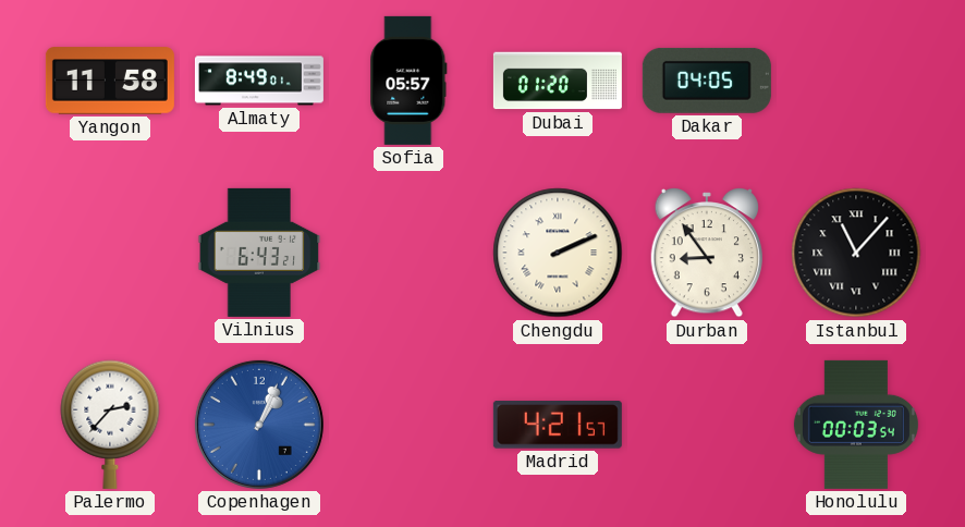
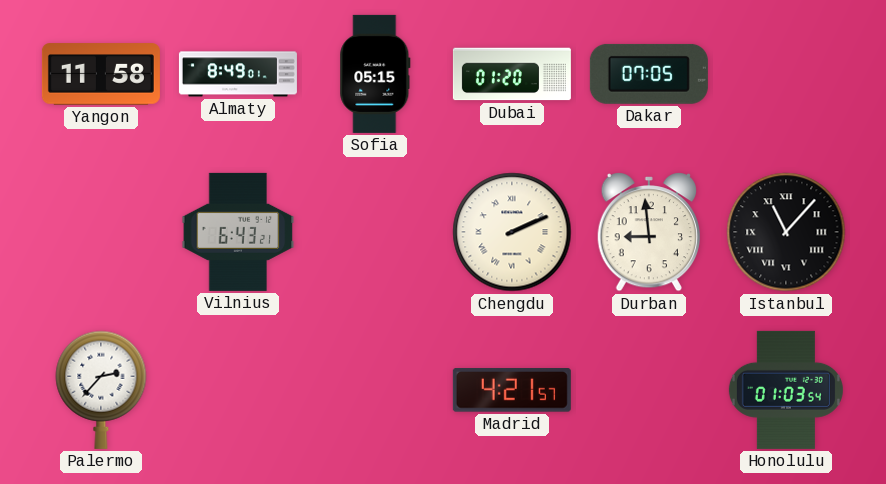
Sofia: 05:57 -> 05:15
Dakar: 04:05 -> 07:05
Durban: 8:54 -> 8:59
Copenhagen: 1:04 -> none
Honolulu: 00:03 -> 01:03
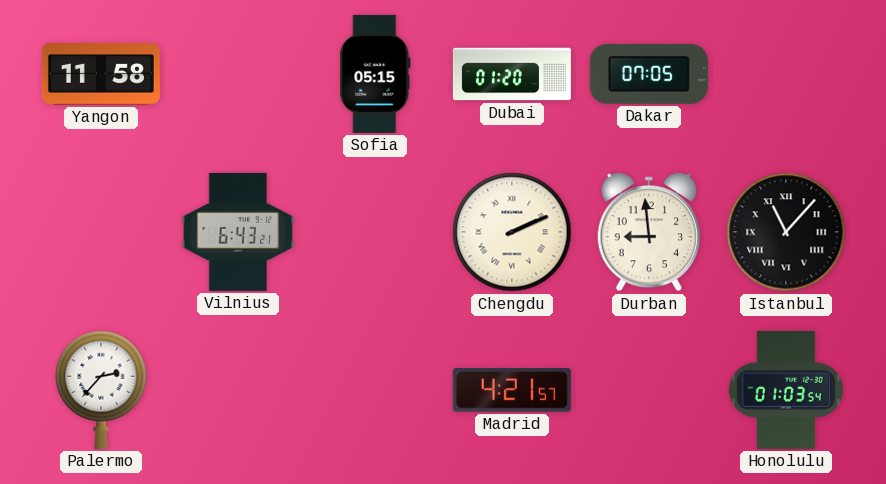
Almaty: 8:49 -> none
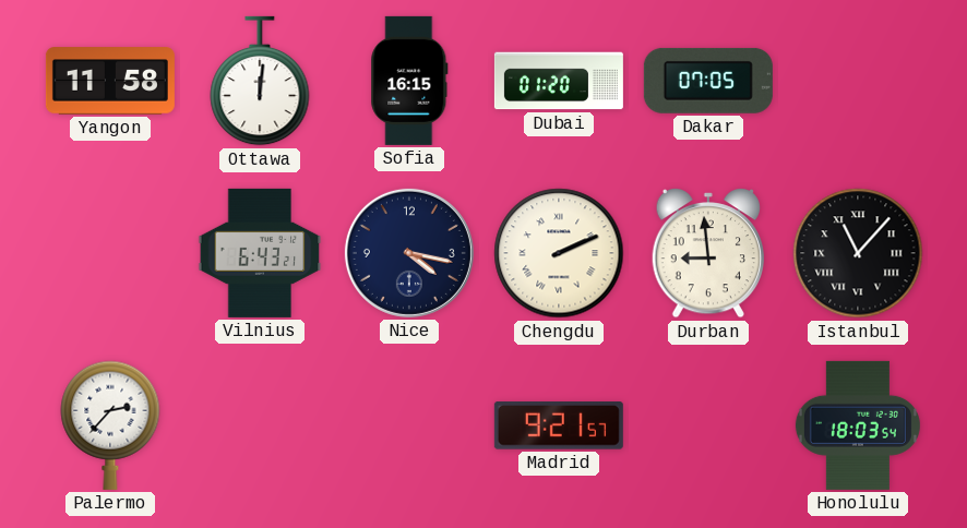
Ottawa: none -> 12:01
Sofia: 05:15 -> 16:15
Nice: none -> 4:17
Madrid: 4:21 -> 9:21
Honolulu: 01:03 -> 18:03
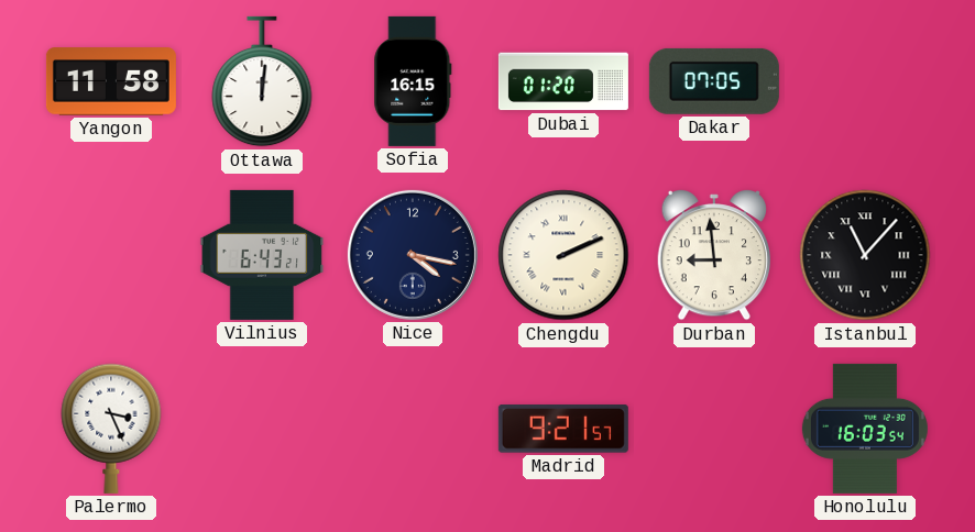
Palermo: 2:37 -> 3:26
Honolulu: 18:03 -> 16:03
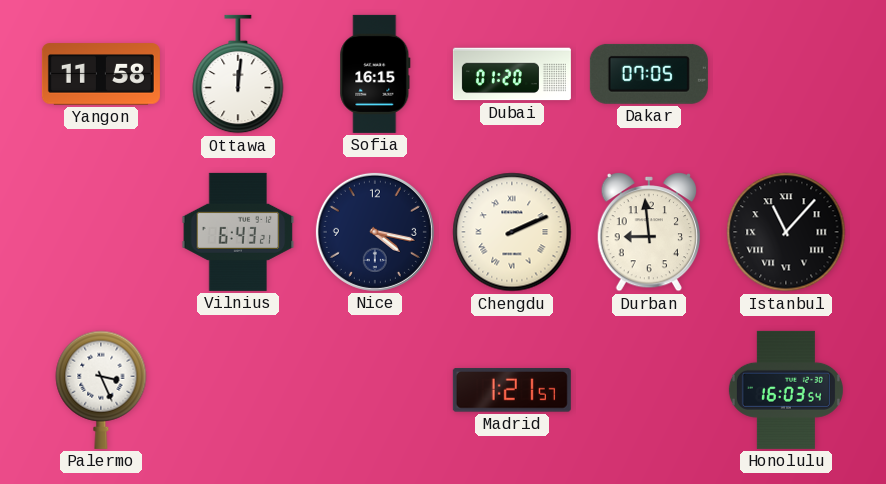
Madrid: 9:21 -> 1:21
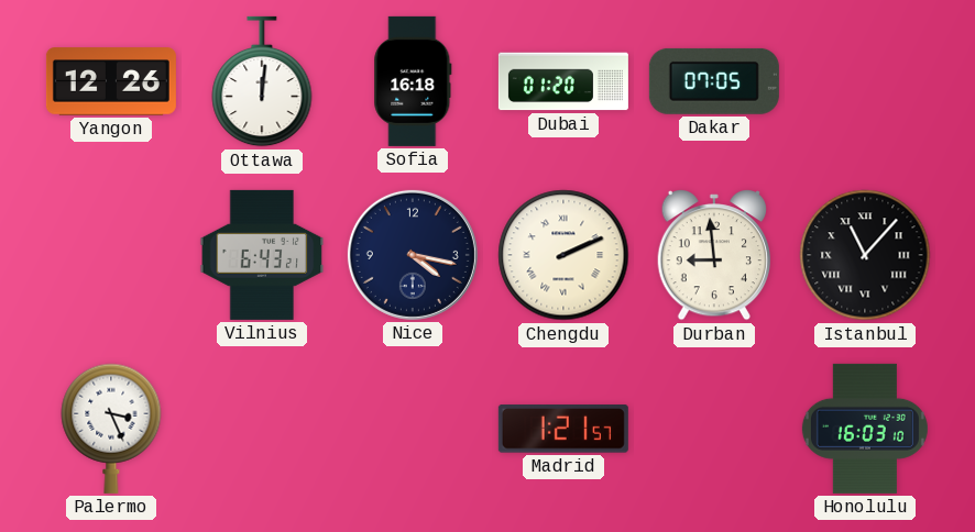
Yangon: 11:58 -> 12:26
Sofia: 16:15 -> 16:18
Honolulu: 16:03:54 -> 16:03:10
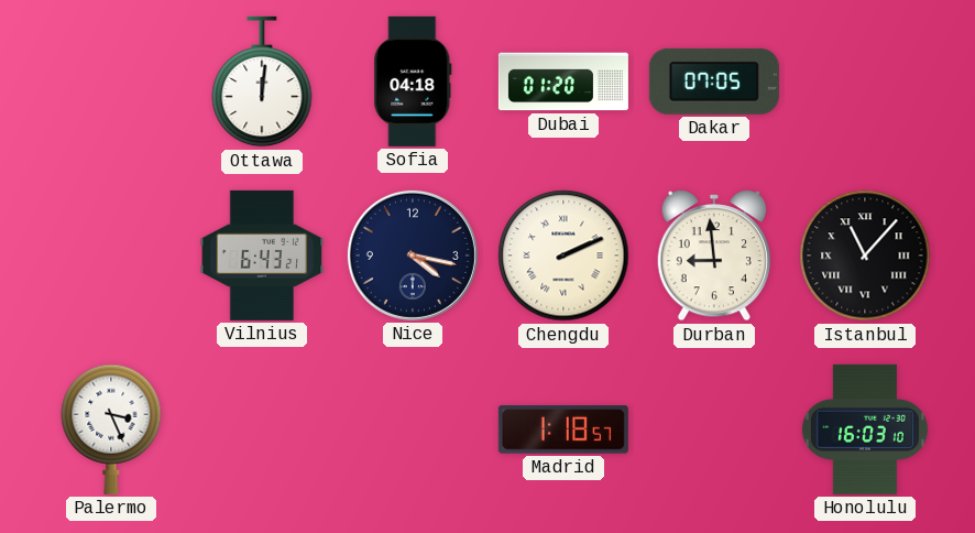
Yangon: 12:26 -> none
Sofia: 16:18 -> 04:18
Madrid: 1:21 -> 1:18
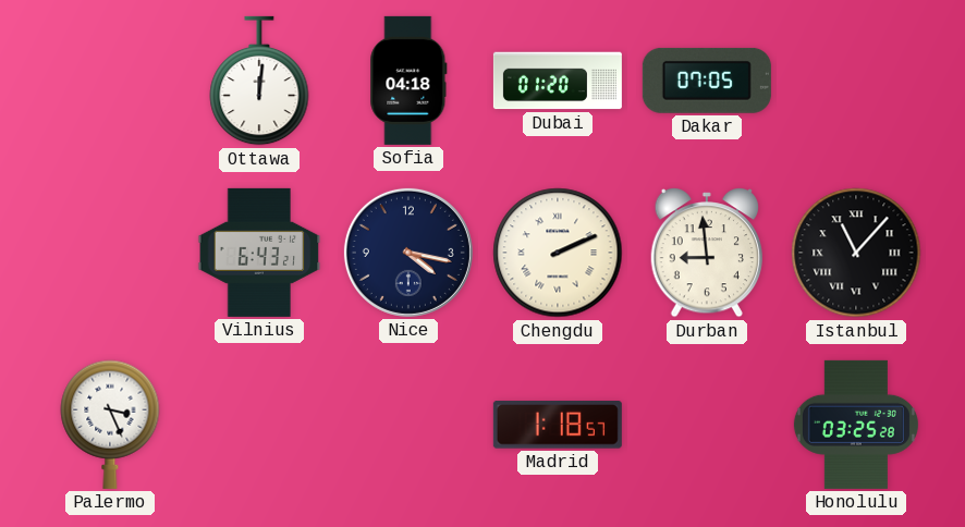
Honolulu: 16:03 -> 03:25
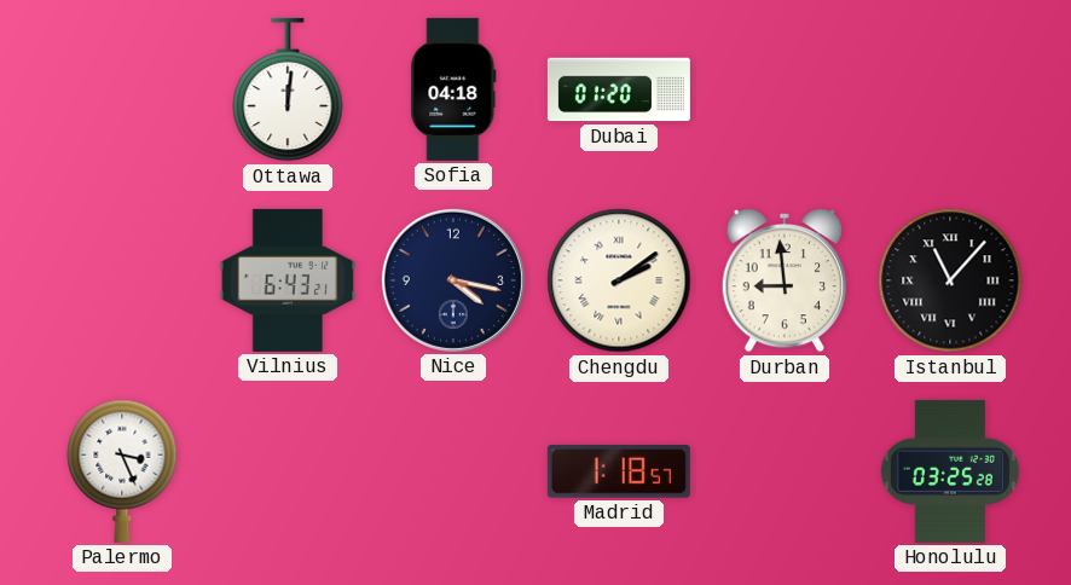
Dakar: 07:05 -> none
Chengdu: 2:11 -> 2:09
